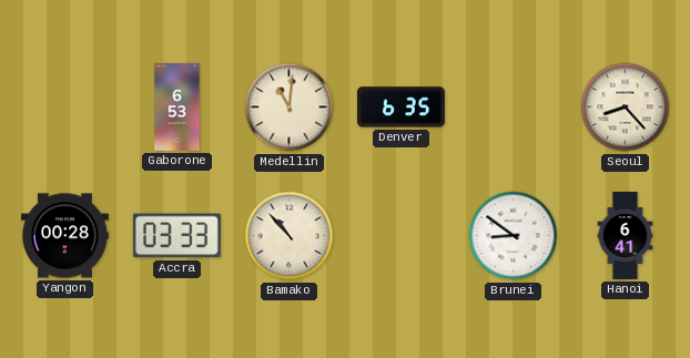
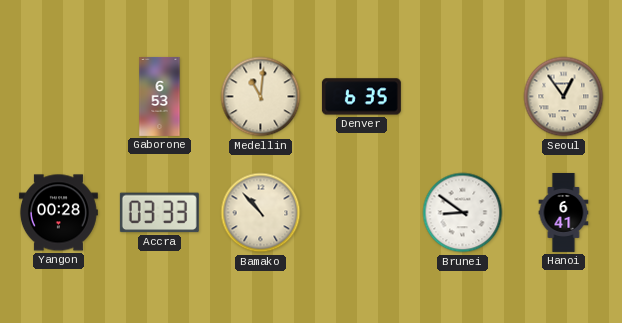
Seoul: 8:23 -> 12:54
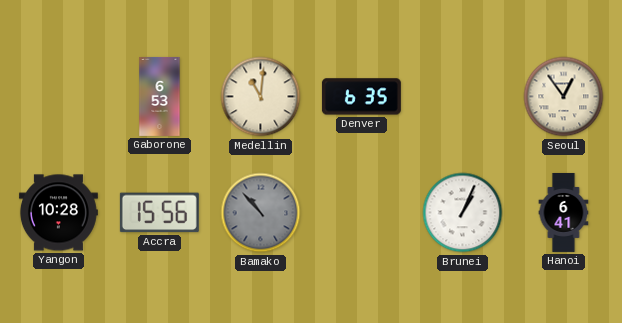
Yangon: 00:28 -> 10:28
Accra: 03:33 -> 15:56
Bamako dial: cream -> grey
Brunei: 8:51 -> 1:04
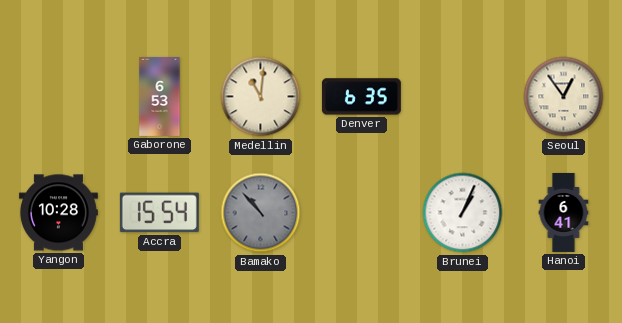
Accra: 15:56 -> 15:54
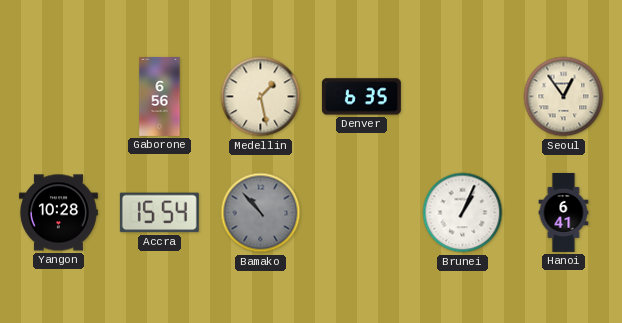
Gaborone: 6:53 -> 6:56
Medellin: 11:01 -> 1:28
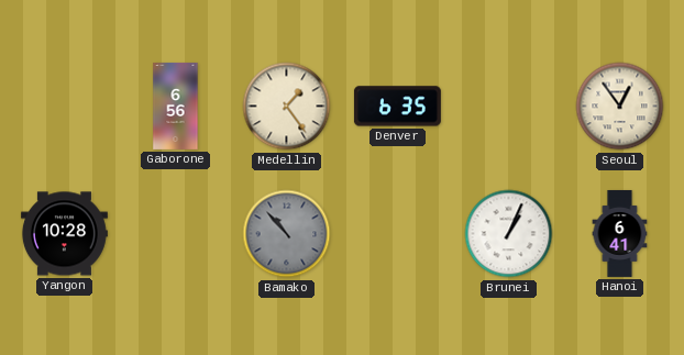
Medellin: 1:28 -> 1:24
Accra: 15:54 -> none
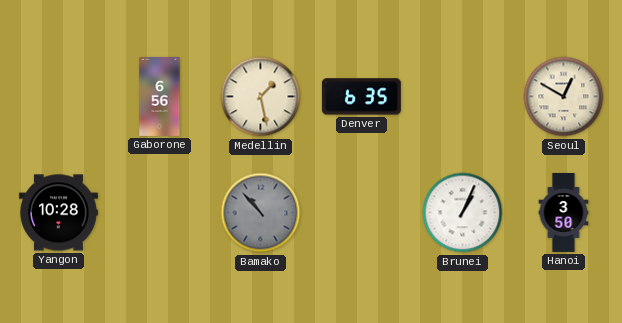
Medellin: 1:24 -> 1:28
Seoul: 12:54 -> 12:50
Hanoi: 6:41 -> 3:50
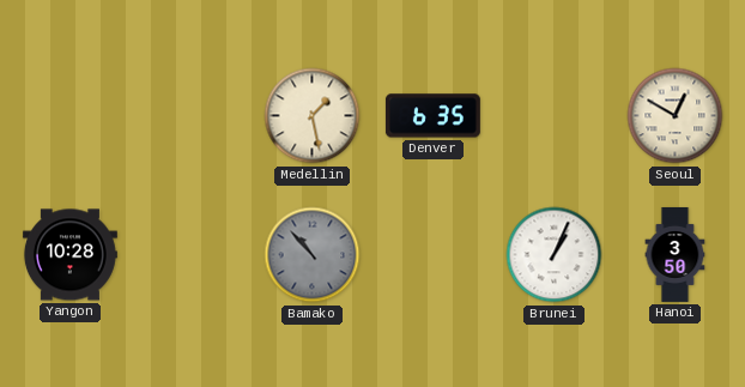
Gaborone: 6:56 -> none
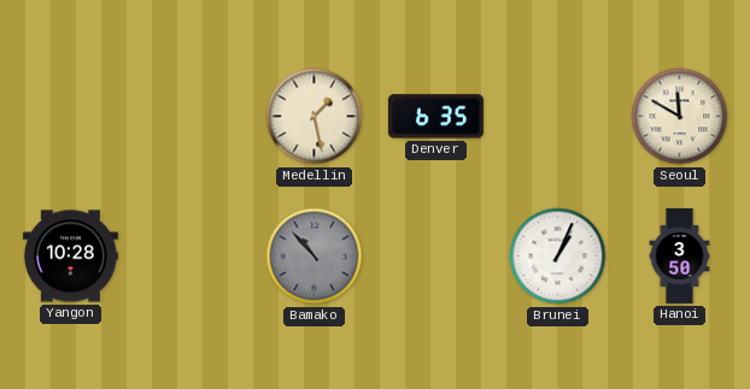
Seoul: 12:50 -> 11:50
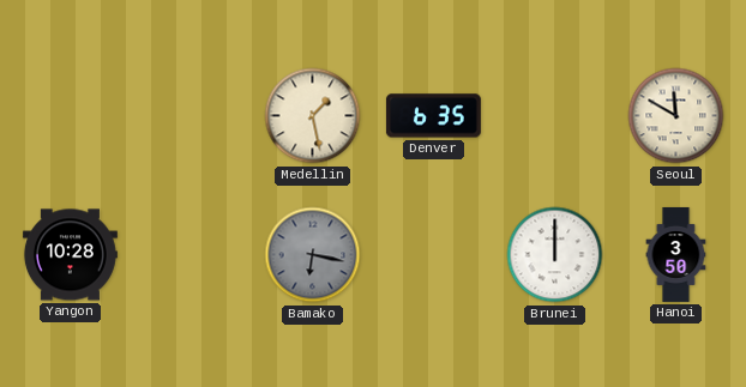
Bamako: 10:53 -> 6:17
Brunei: 1:04 -> 12:00
